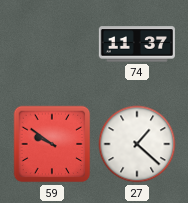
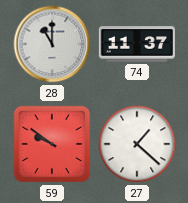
28: none -> 11:00
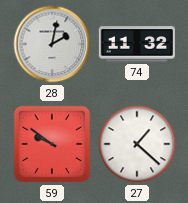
28: 11:00 -> 2:02
74: 11:37 -> 11:32
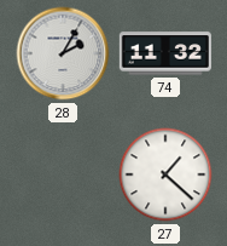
28: 2:02 -> 2:05
59: 9:51 -> none
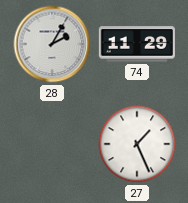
74: 11:32 -> 11:29
27: 1:22 -> 1:26
